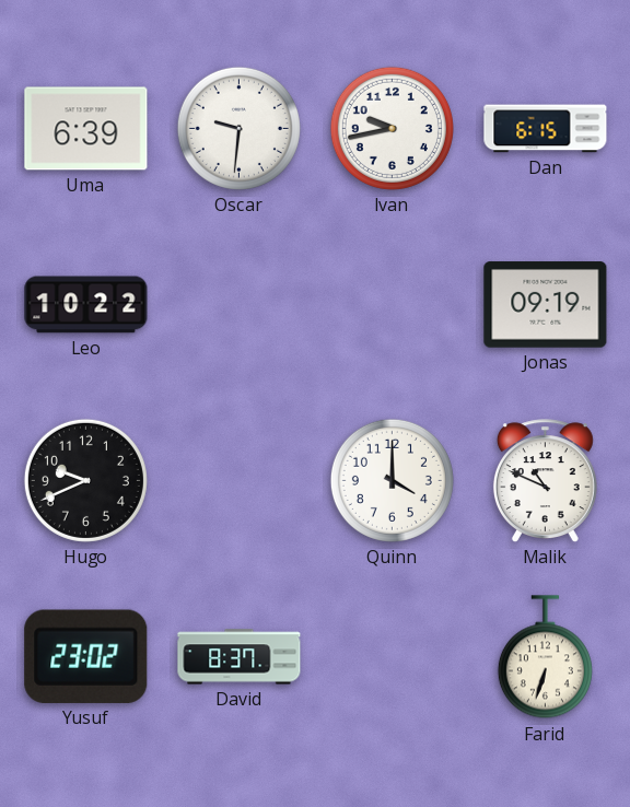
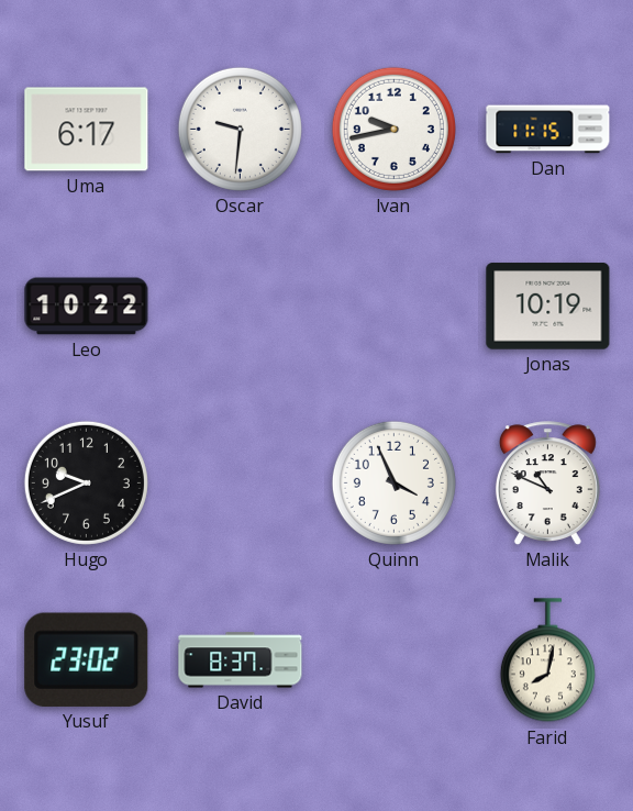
Uma: 6:39 -> 6:17
Dan: 6:15 -> 11:15
Jonas: 09:19 -> 10:19
Quinn: 4:00 -> 3:56
Farid: 6:33 -> 8:02
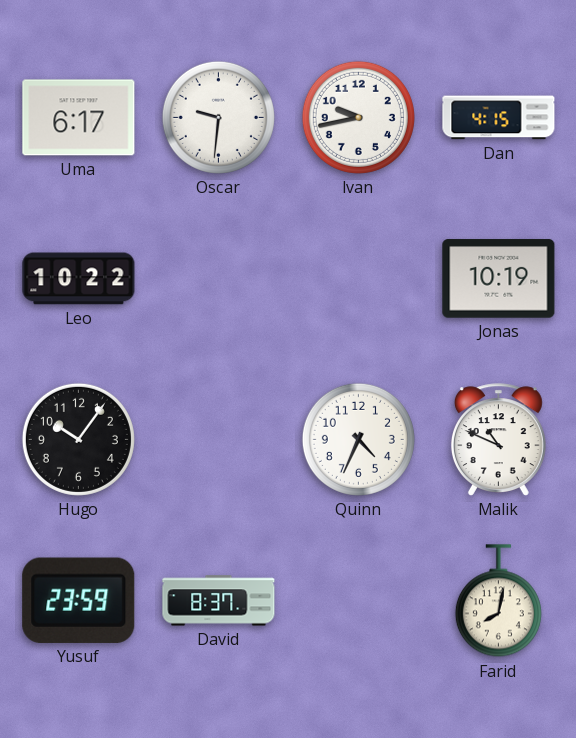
Dan: 11:15 -> 4:15
Hugo: 9:41 -> 10:06
Quinn: 3:56 -> 4:34
Yusuf: 23:02 -> 23:59
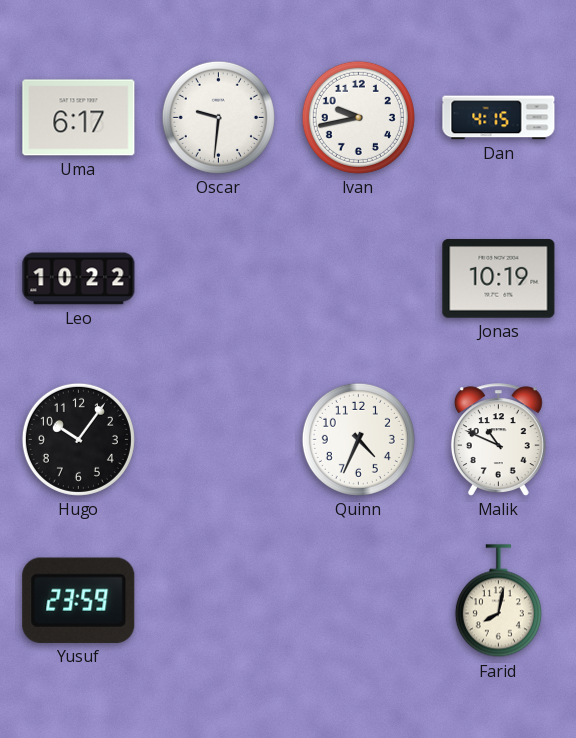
David: 8:37 -> none
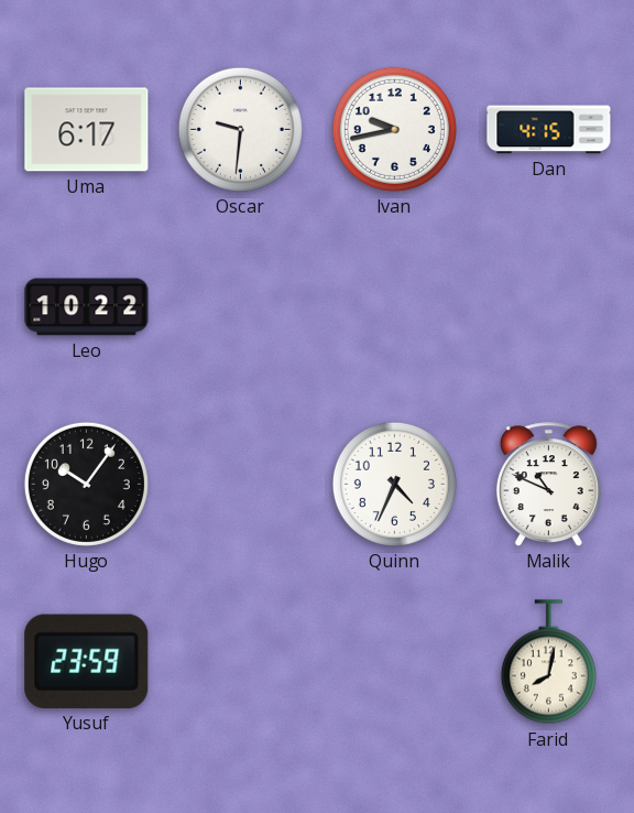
Jonas: 10:19 -> none
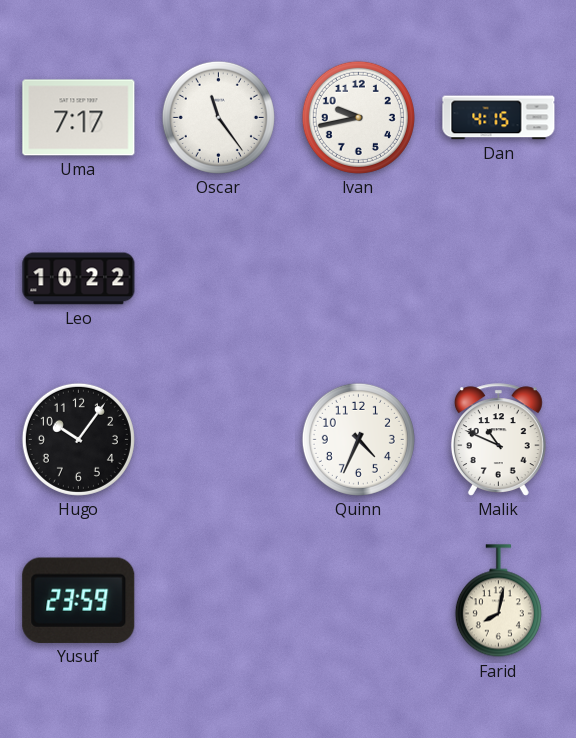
Uma: 6:17 -> 7:17
Oscar: 9:31 -> 11:24
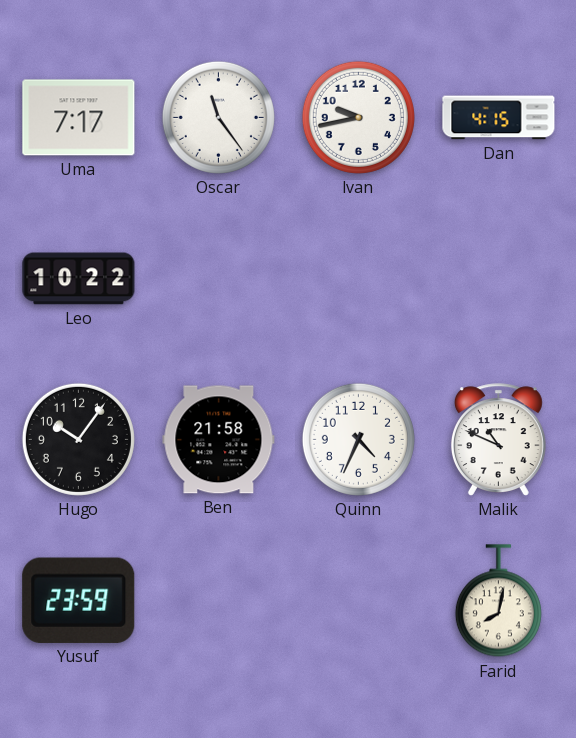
Ben: none -> 21:58
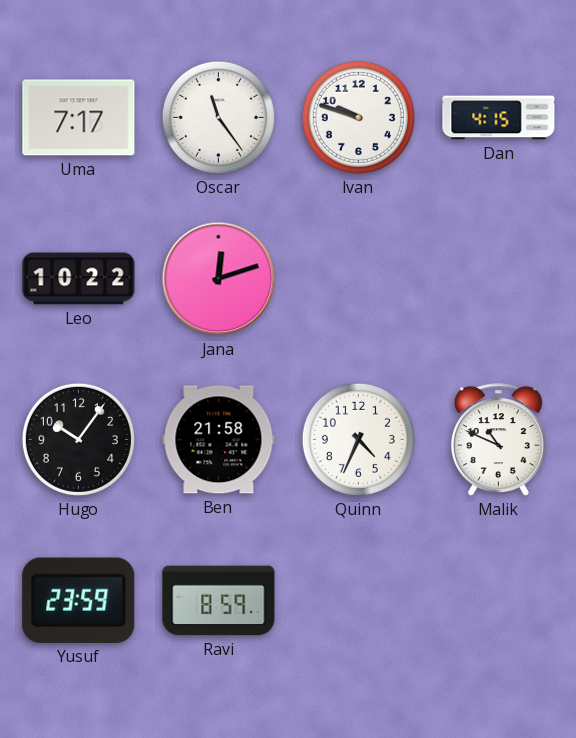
Ivan: 9:43 -> 9:48
Jana: none -> 12:12
Ravi: none -> 8:59
Farid: 8:02 -> none
